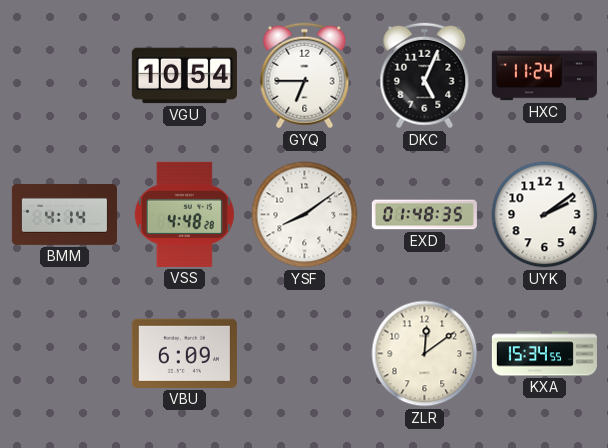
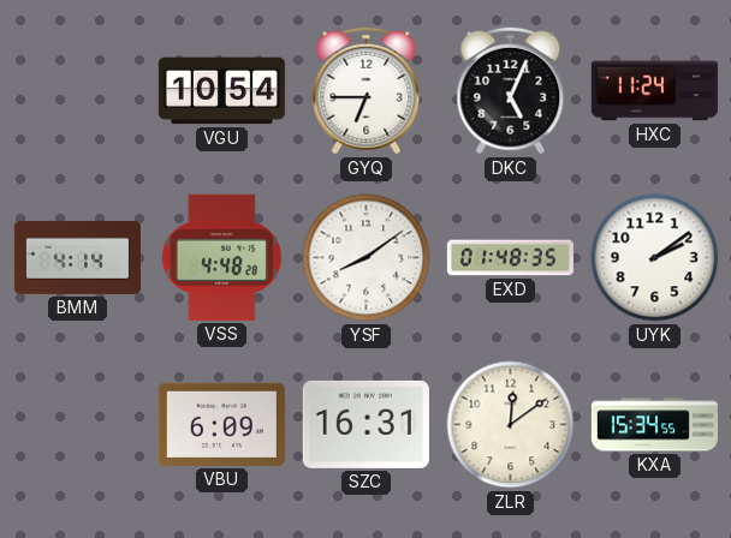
SZC: none -> 16:31
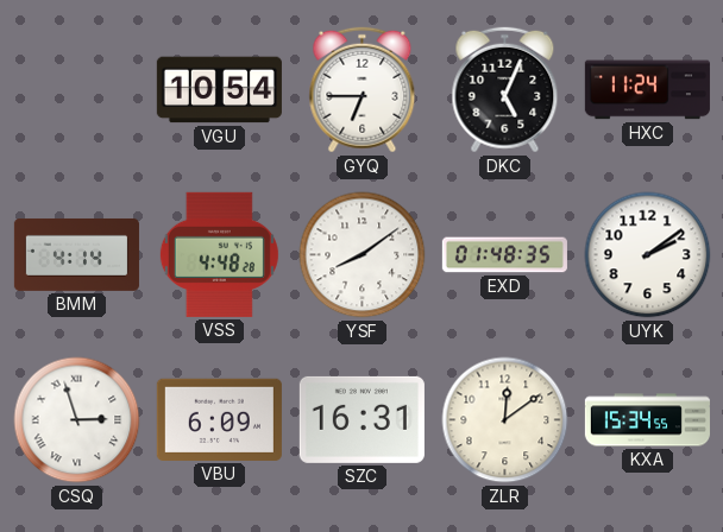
CSQ: none -> 2:57
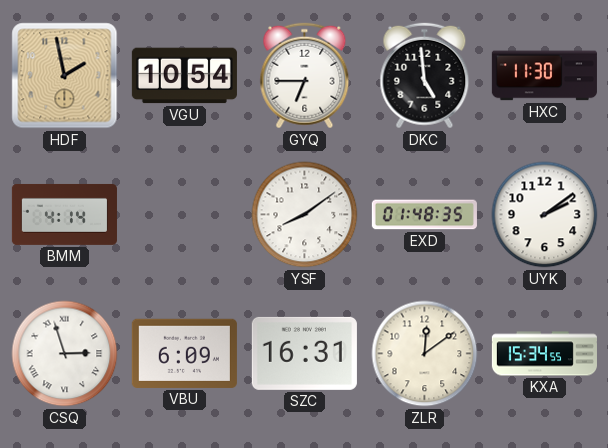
HDF: none -> 1:58
DKC: 5:04 -> 4:59
HXC: 11:24 -> 11:30
VSS: 4:48 -> none
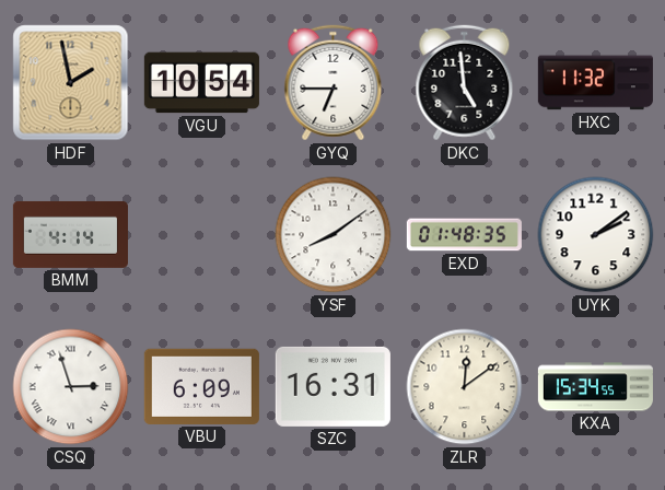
HXC: 11:30 -> 11:32
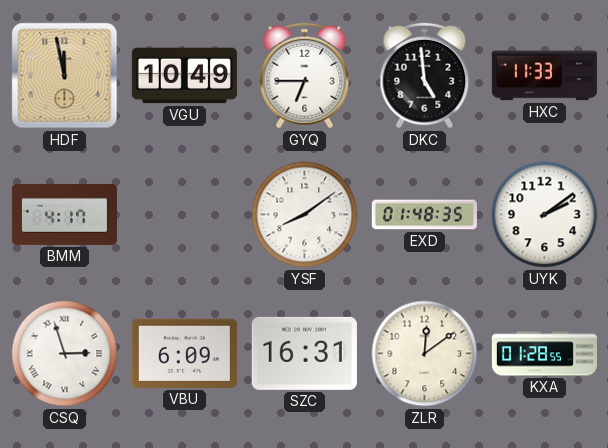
HDF: 1:58 -> 11:58
VGU: 10:54 -> 10:49
HXC: 11:32 -> 11:33
BMM: 4:14 -> 4:17
KXA: 15:34 -> 01:28
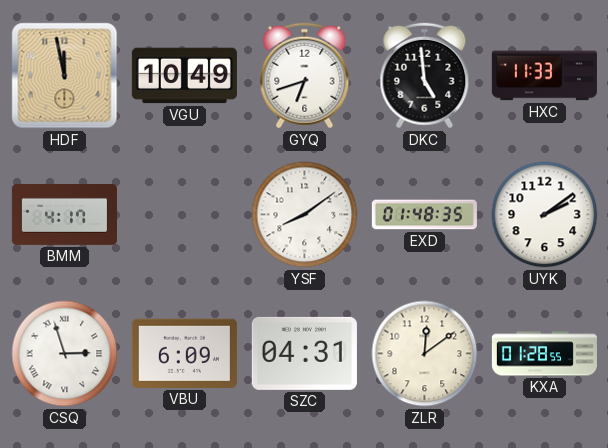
GYQ: 6:45 -> 6:42
SZC: 16:31 -> 04:31
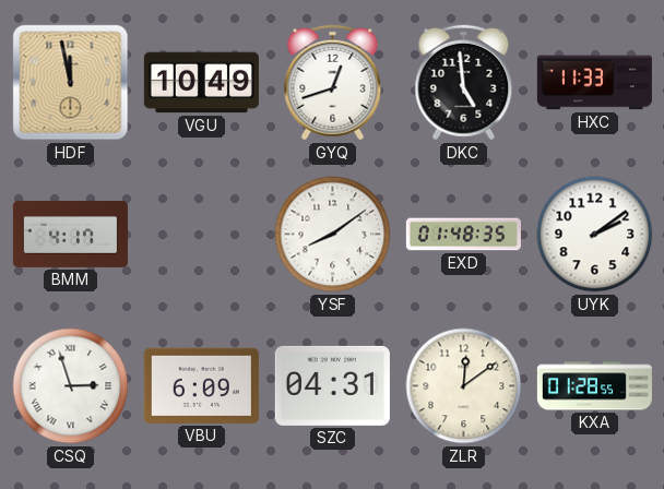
GYQ: 6:42 -> 12:42
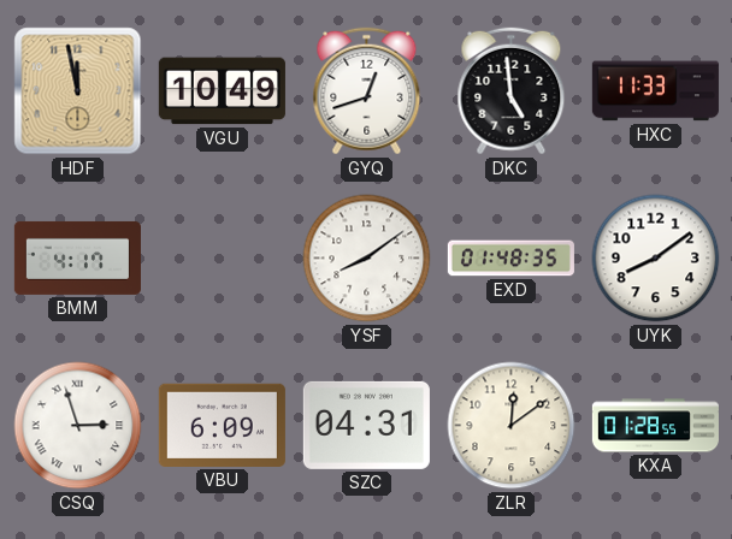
UYK: 2:09 -> 8:09
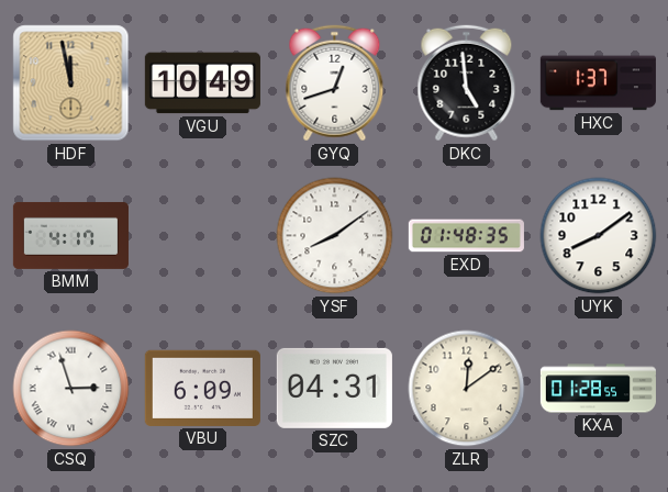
HXC: 11:33 -> 1:37
